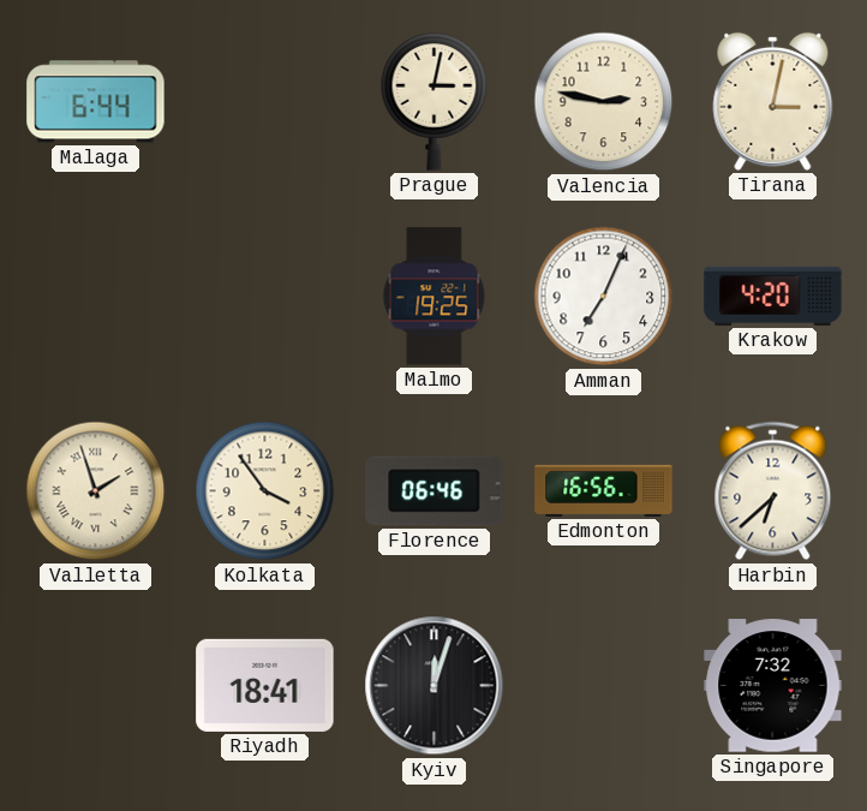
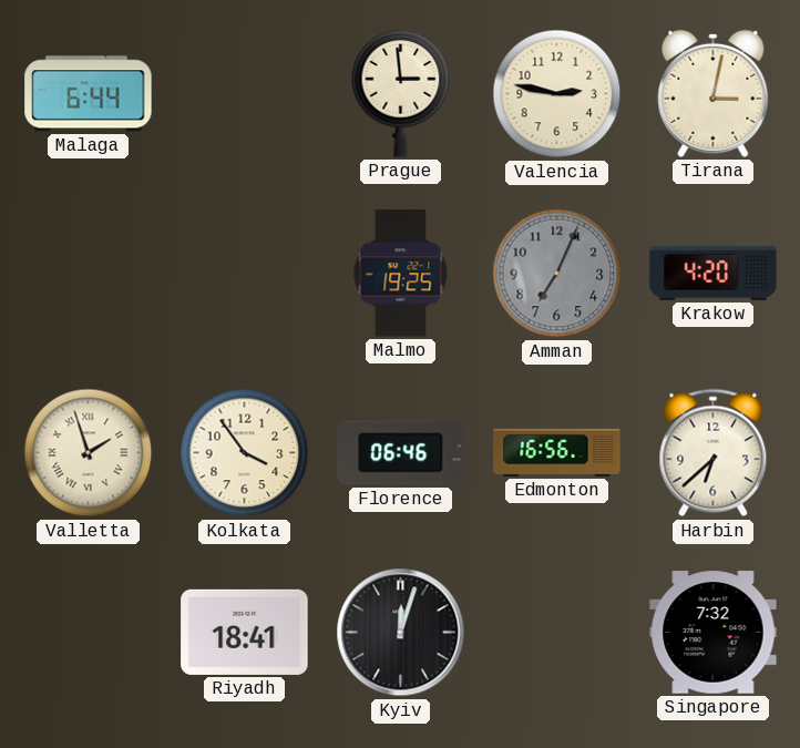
Prague: 3:02 -> 2:59
Amman dial: white -> grey
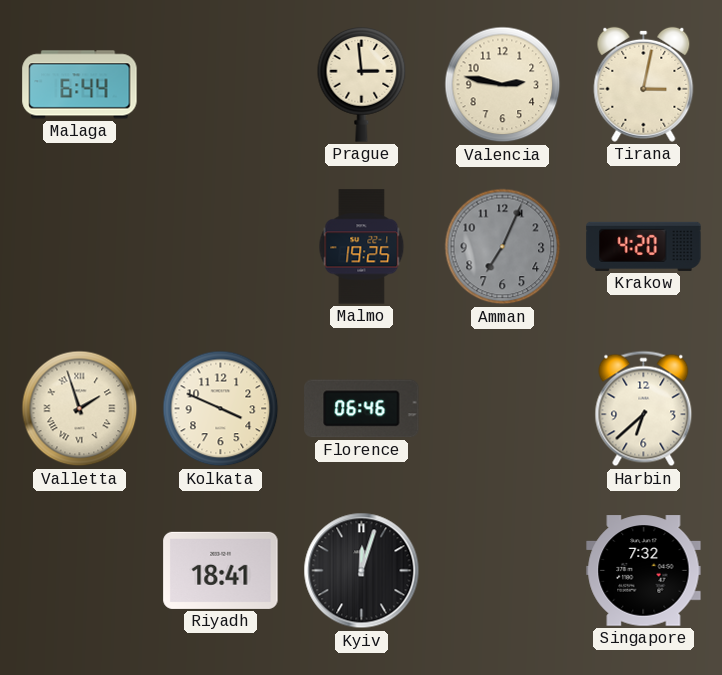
Kolkata: 3:54 -> 3:49
Edmonton: 16:56 -> none
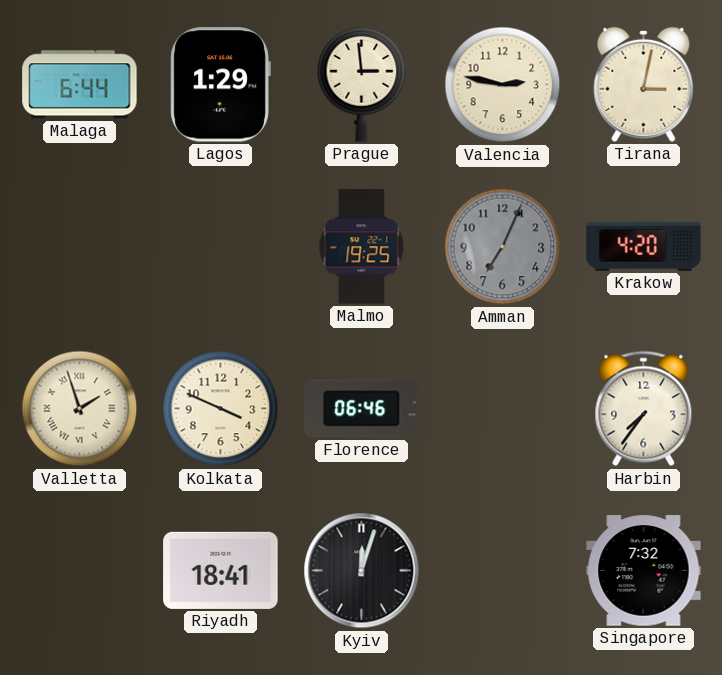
Lagos: none -> 1:29
Harbin: 6:38 -> 7:36
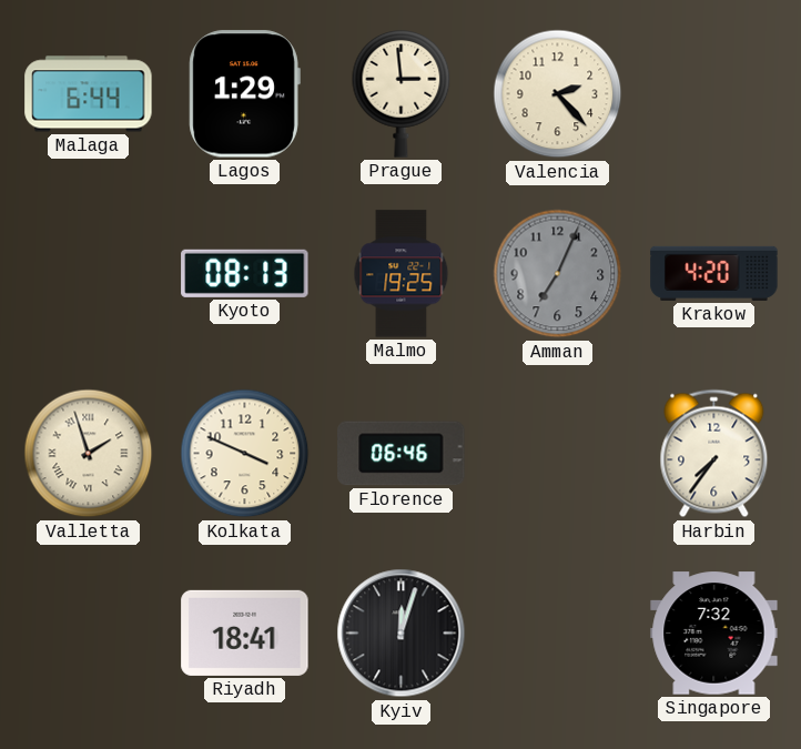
Valencia: 2:47 -> 2:23
Tirana: 3:02 -> none
Kyoto: none -> 08:13
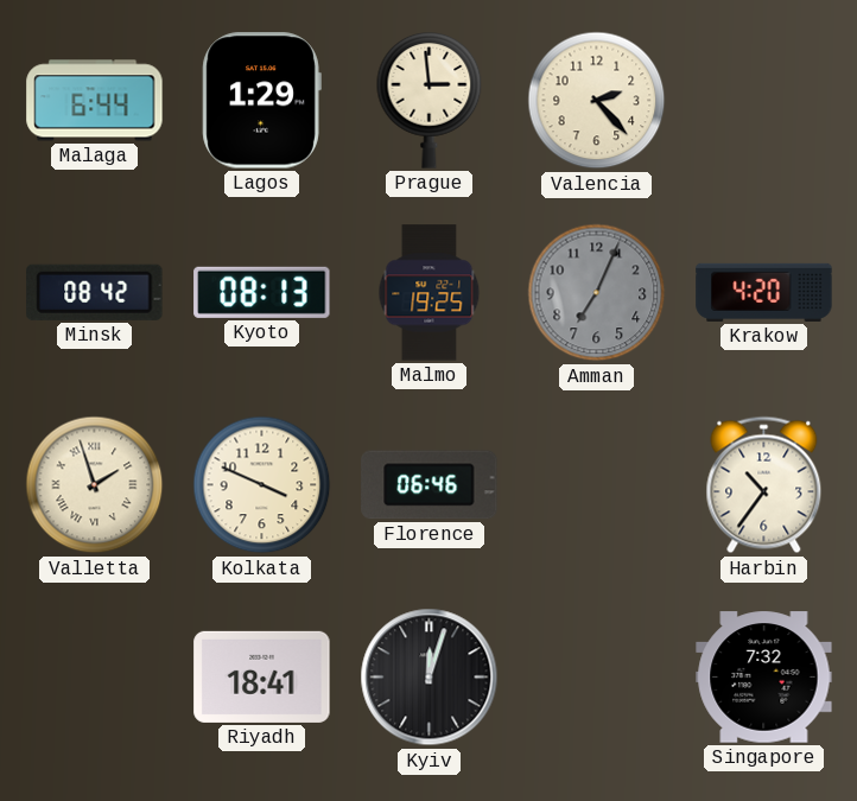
Minsk: none -> 08:42
Harbin: 7:36 -> 10:36
